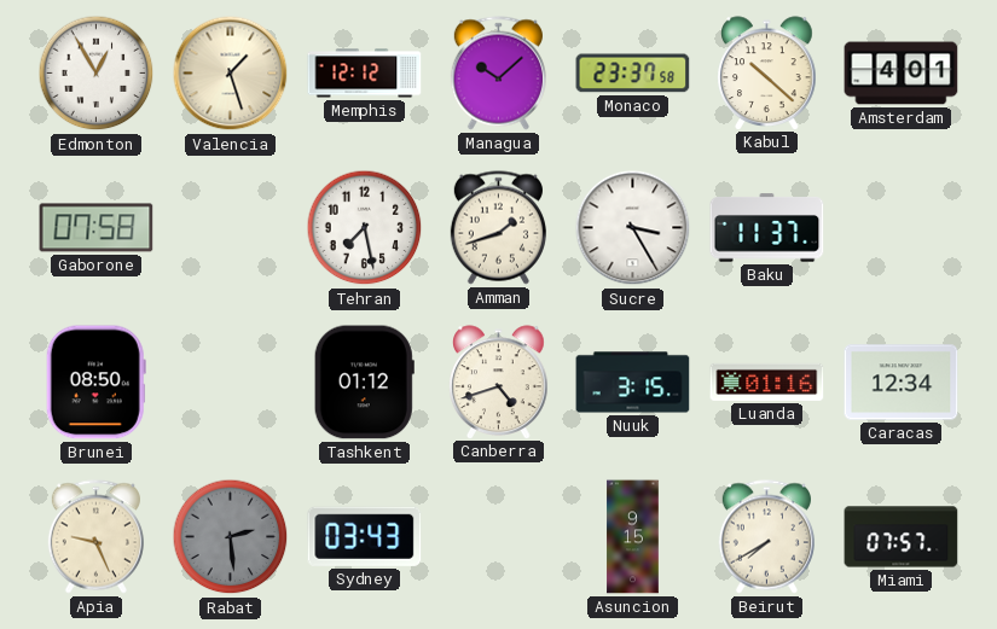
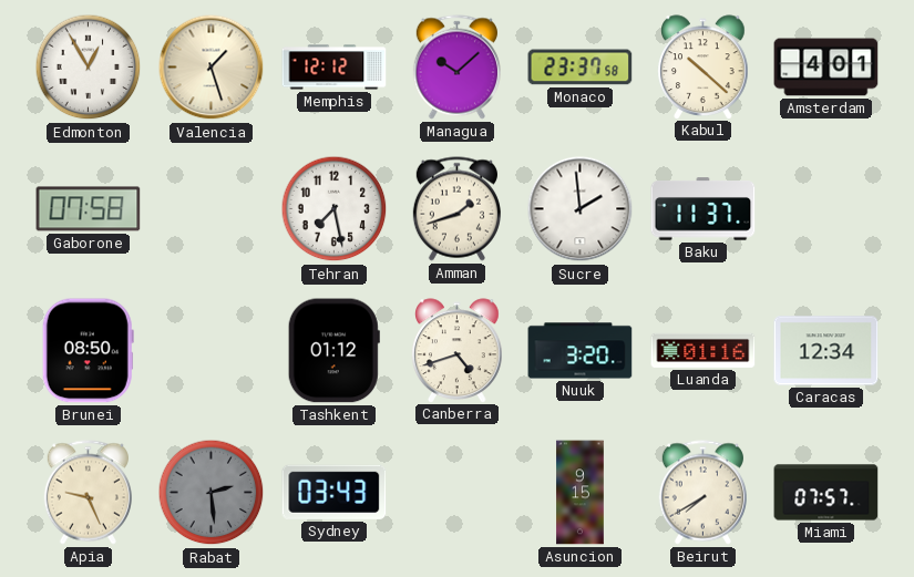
Sucre: 3:25 -> 1:59
Nuuk: 3:15 -> 3:20
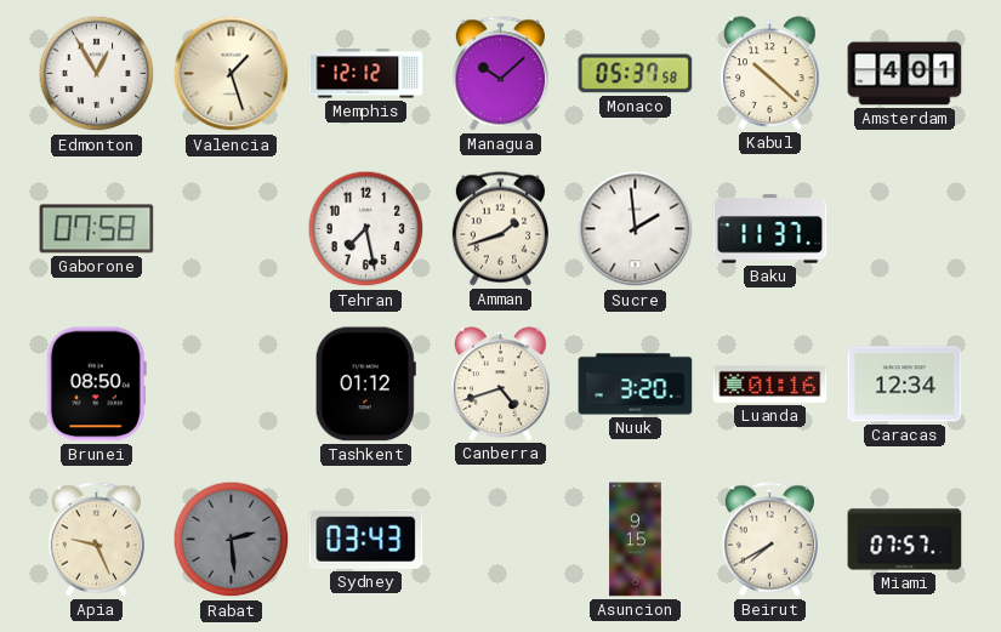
Monaco: 23:37 -> 05:37
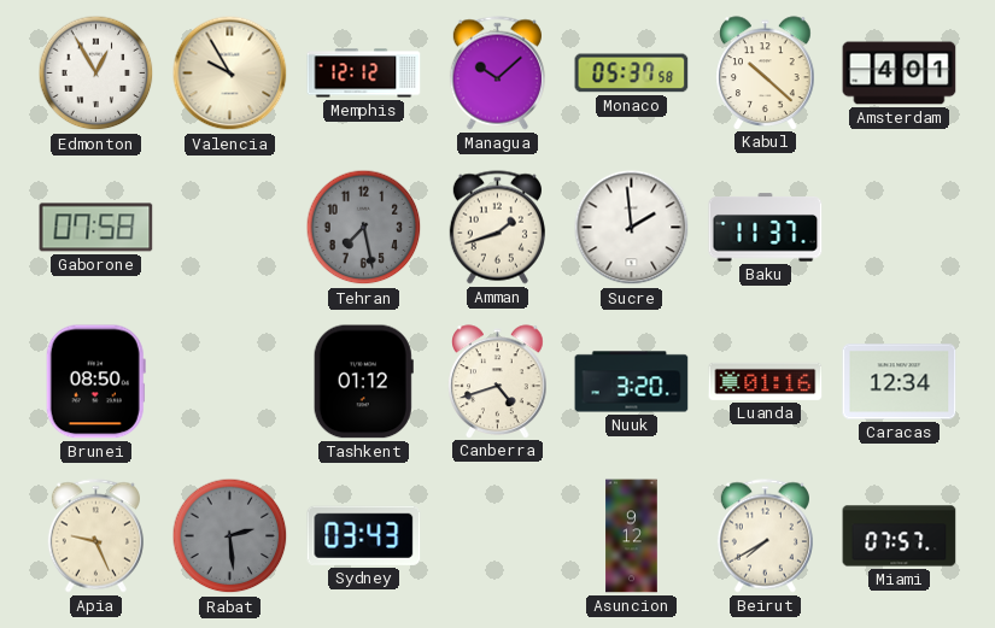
Valencia: 1:27 -> 9:55
Tehran dial: white -> grey
Asuncion: 9:15 -> 9:12
